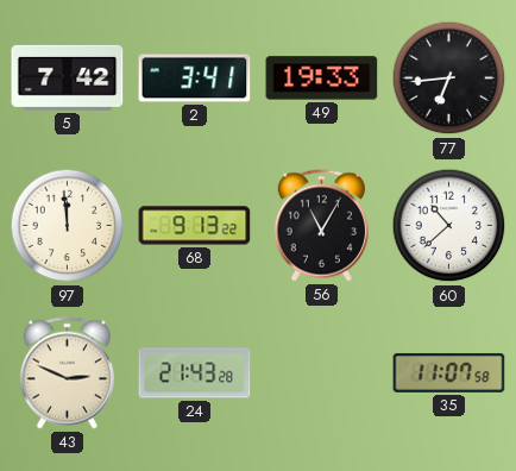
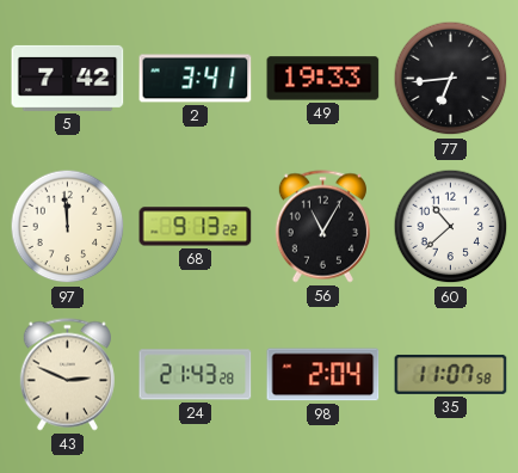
98: none -> 2:04
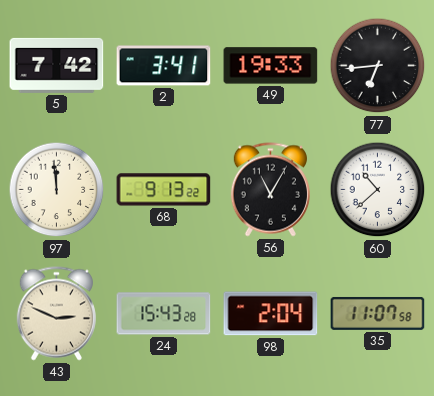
24: 21:43 -> 15:43
